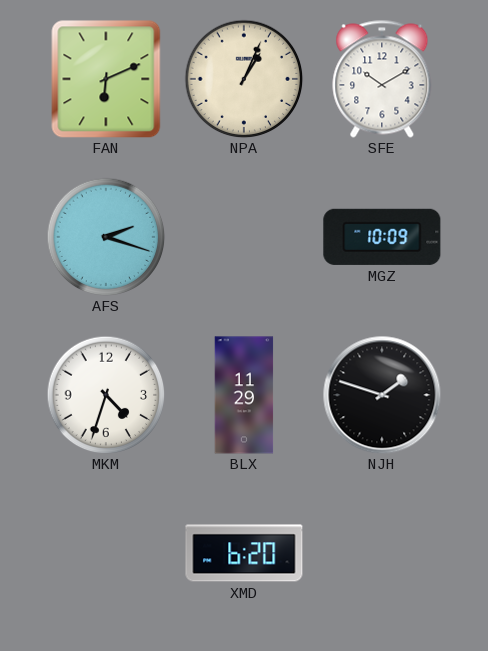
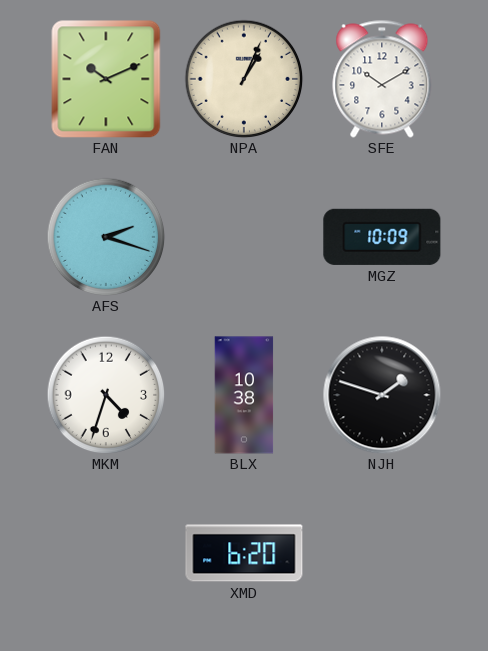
FAN: 6:11 -> 10:11
BLX: 11:29 -> 10:38
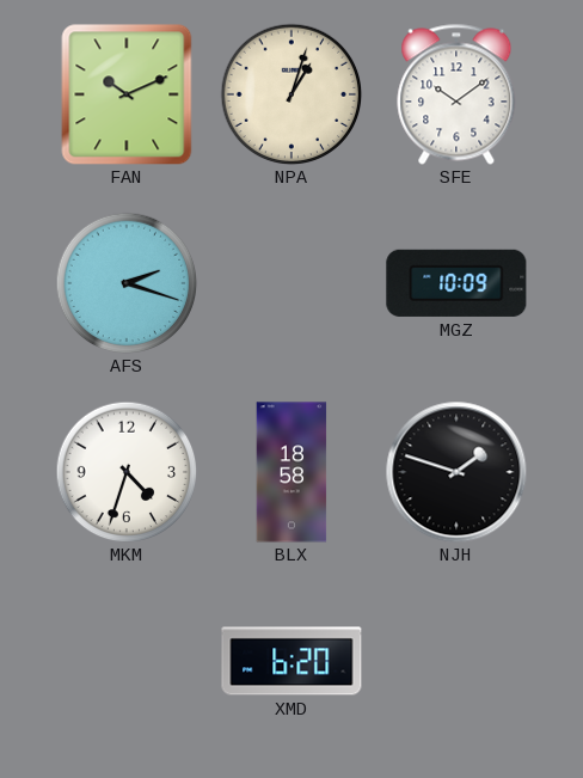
NPA: 1:04 -> 1:03
SFE: 10:10 -> 10:09
BLX: 10:38 -> 18:58
